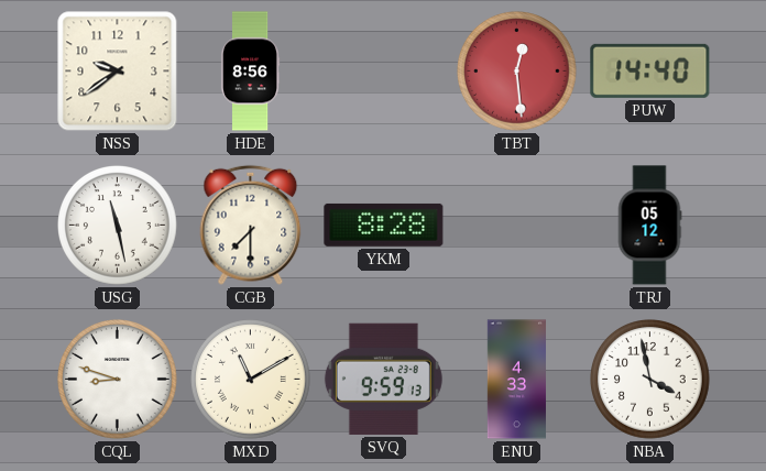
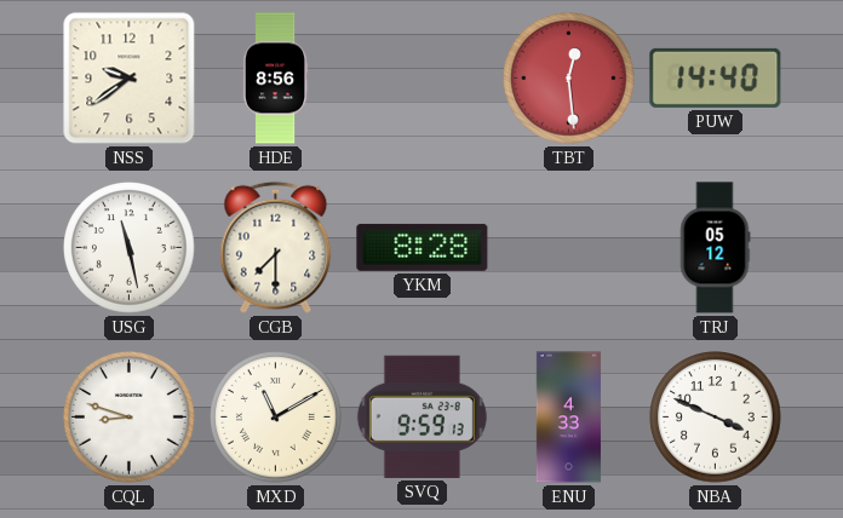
NBA: 3:58 -> 3:49
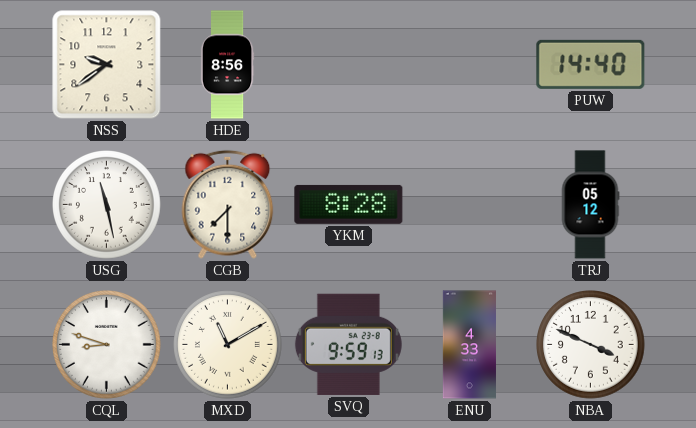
TBT: 12:29 -> none
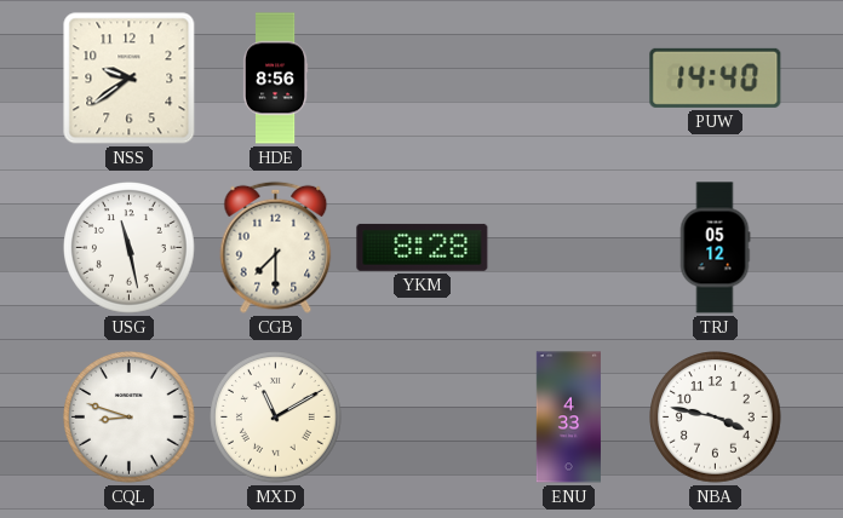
SVQ: 9:59 -> none
NBA: 3:49 -> 3:47
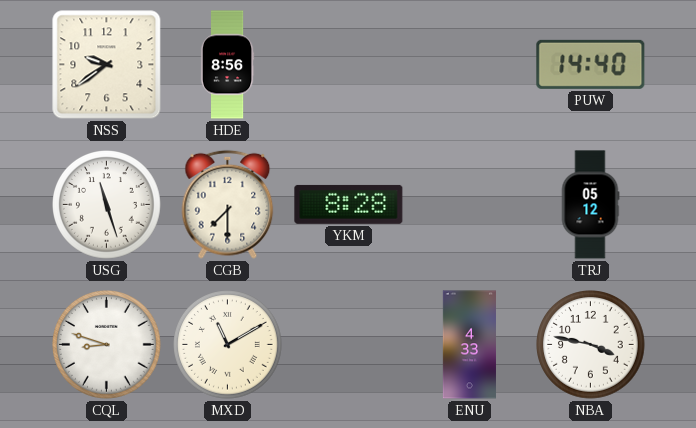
USG: 11:28 -> 11:27
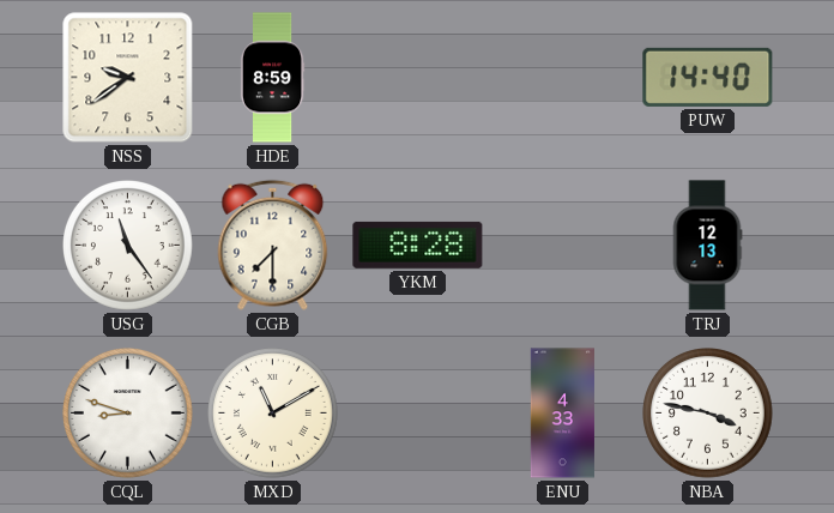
HDE: 8:56 -> 8:59
USG: 11:27 -> 11:24
TRJ: 05:12 -> 12:13
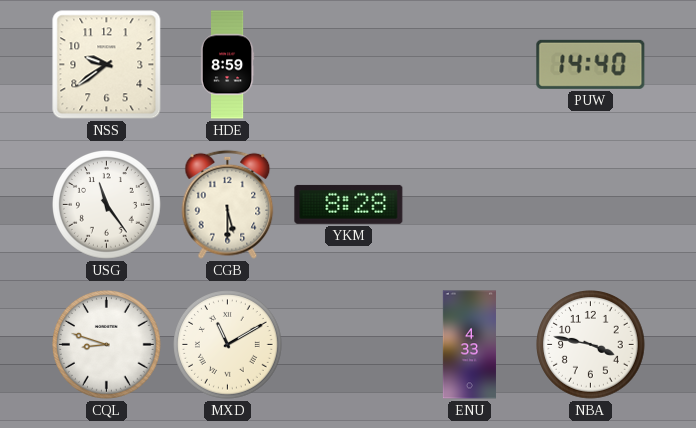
CGB: 7:30 -> 5:30
TRJ: 12:13 -> none
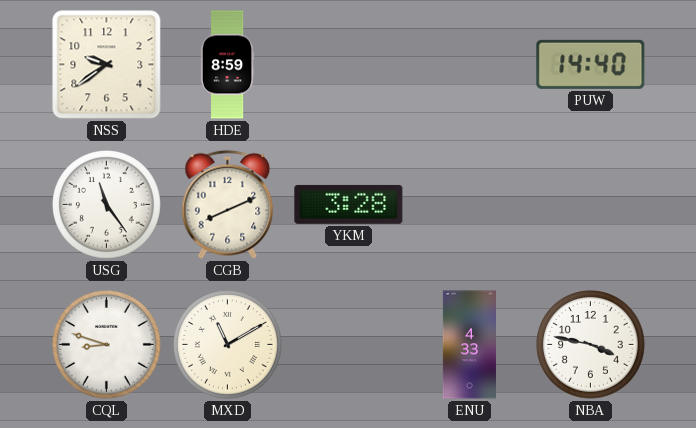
CGB: 5:30 -> 8:11
YKM: 8:28 -> 3:28
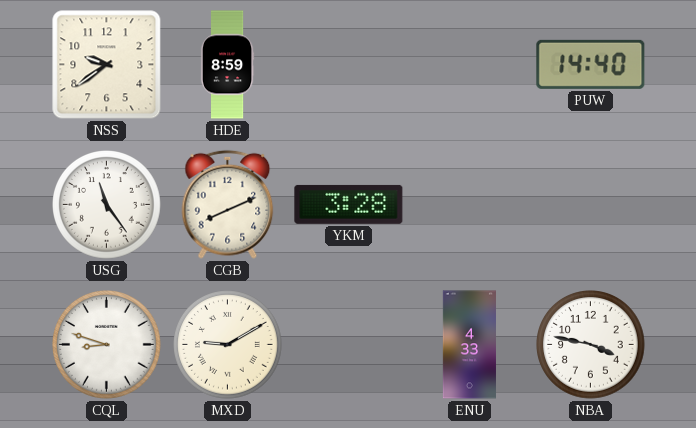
MXD: 11:10 -> 9:10
